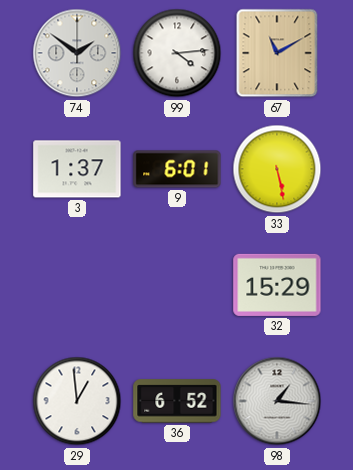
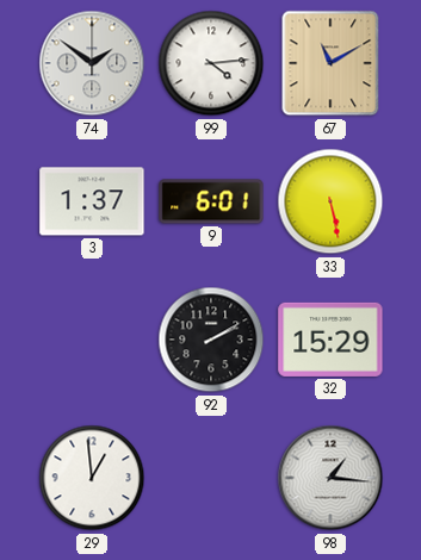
92: none -> 2:10
36: 6:52 -> none
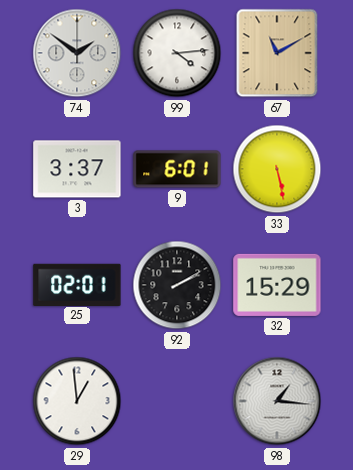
3: 1:37 -> 3:37
25: none -> 02:01
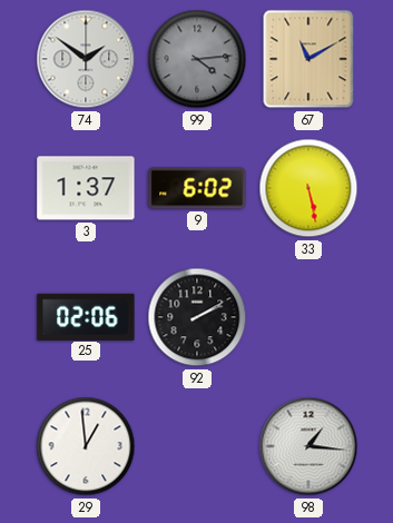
99 dial: white -> grey
3: 3:37 -> 1:37
9: 6:01 -> 6:02
25: 02:01 -> 02:06
32: 15:29 -> none
